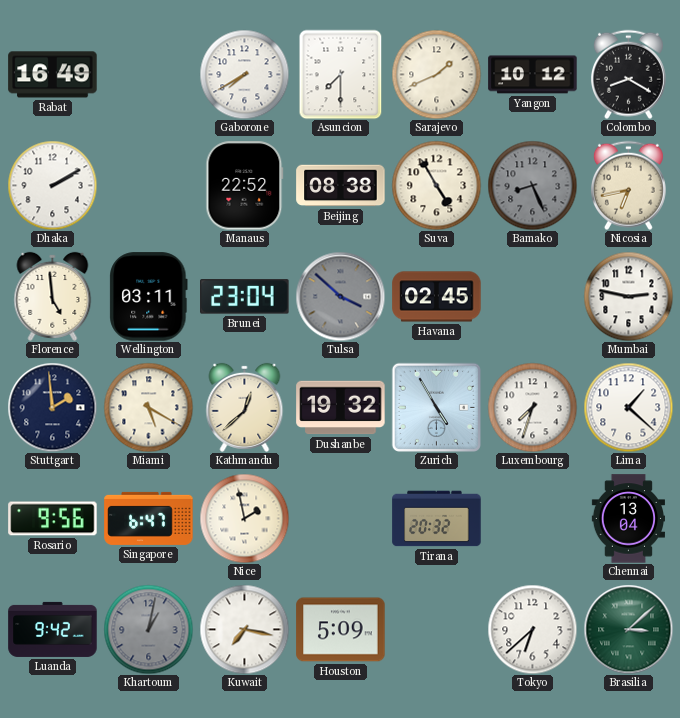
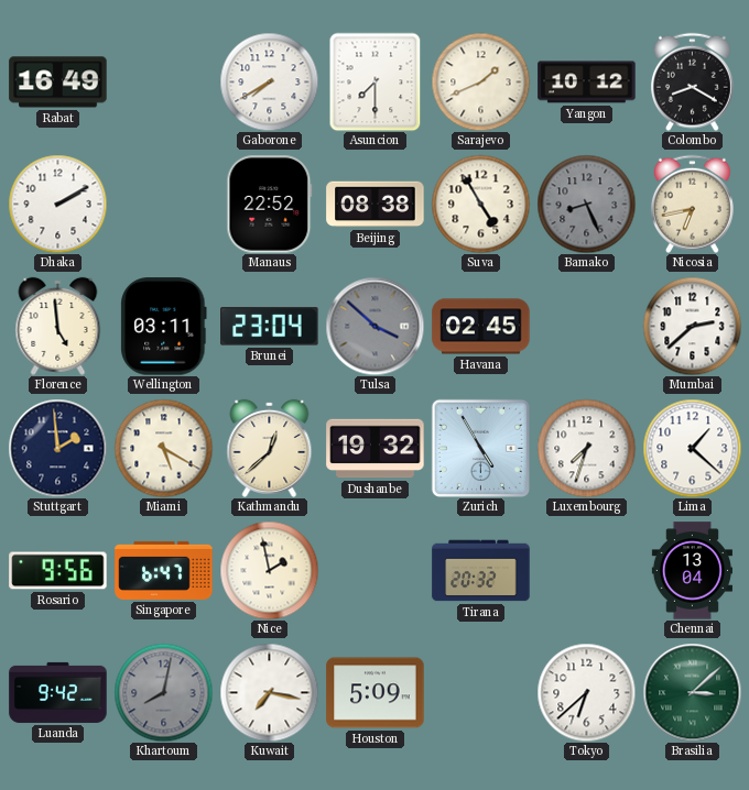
Mumbai: 2:47 -> 2:38
Khartoum: 1:02 -> 8:02
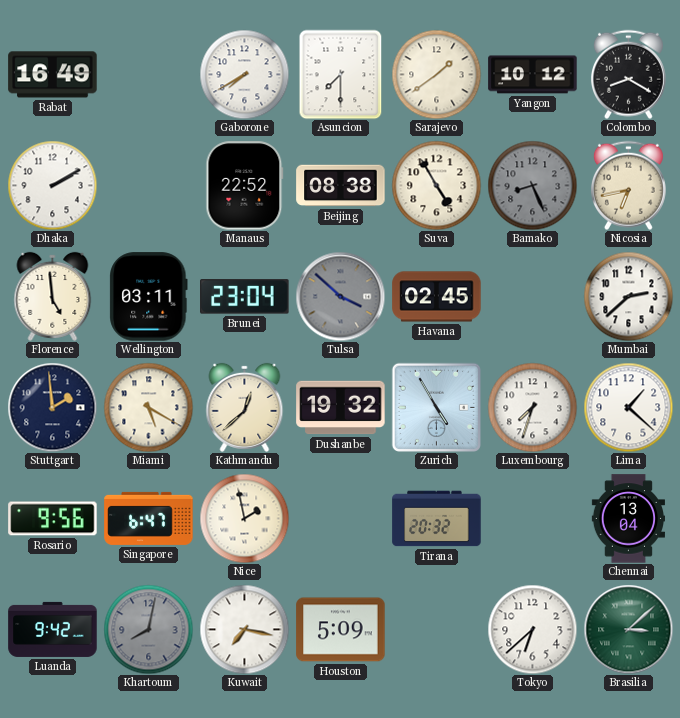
Sarajevo: 1:41 -> 1:39
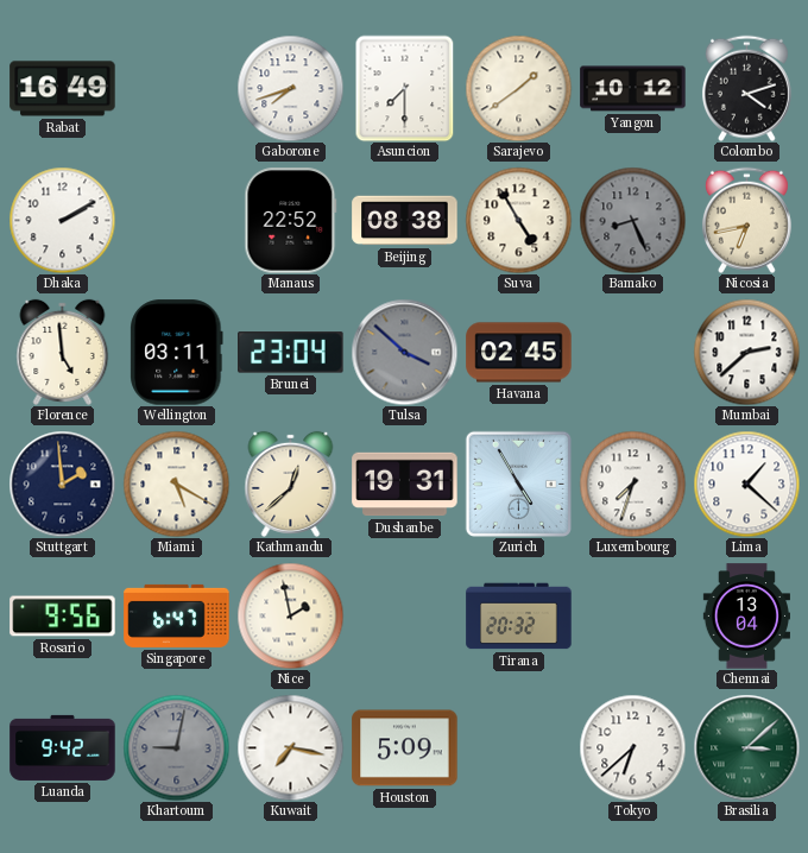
Gaborone: 7:40 -> 7:42
Colombo: 8:20 -> 4:12
Dushanbe: 19:32 -> 19:31
Khartoum: 8:02 -> 9:02
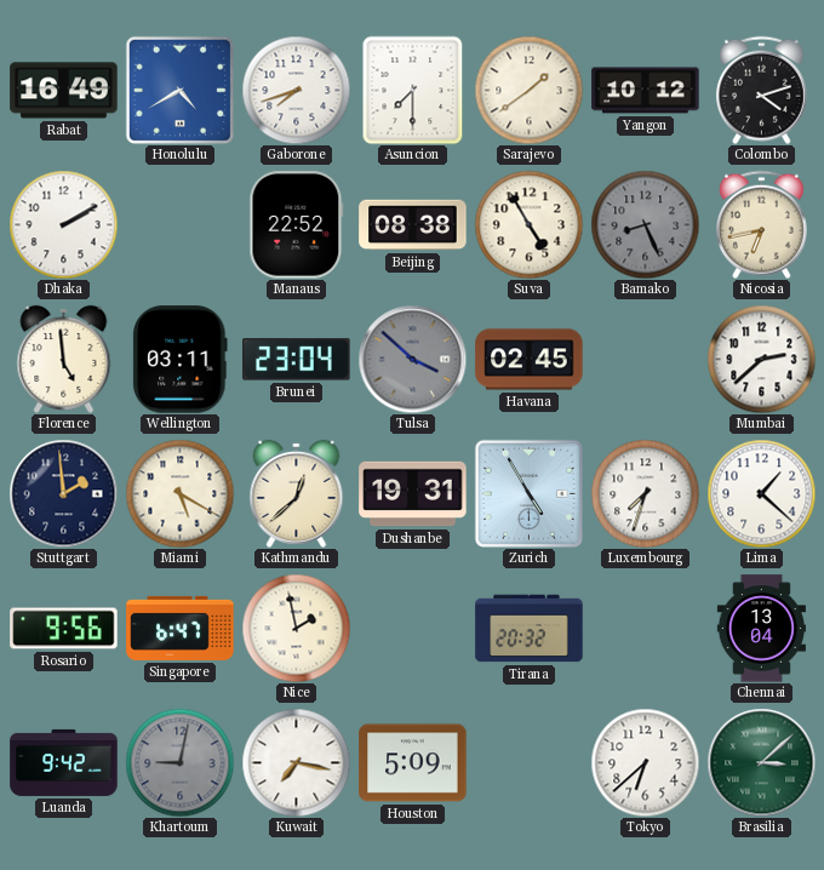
Honolulu: none -> 4:40
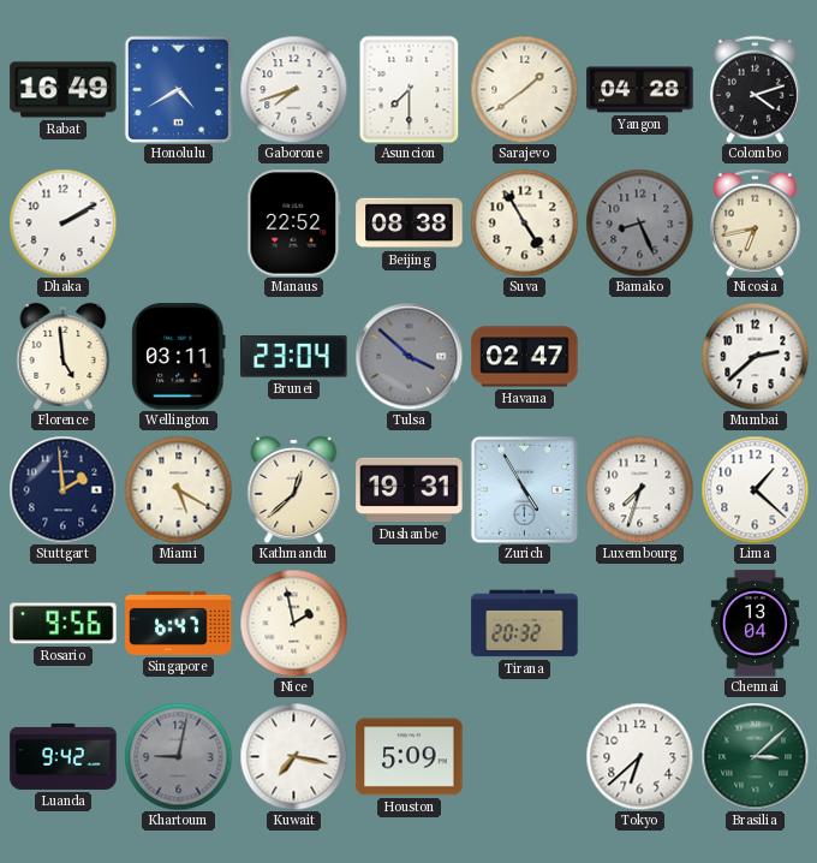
Yangon: 10:12 -> 04:28
Havana: 02:45 -> 02:47
